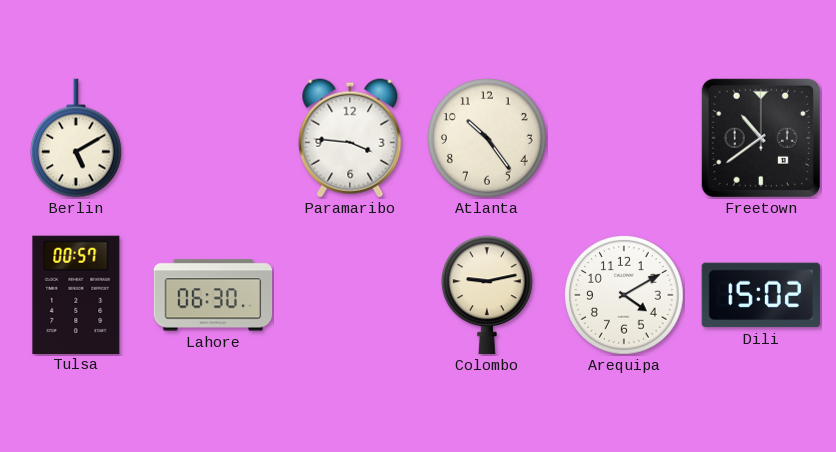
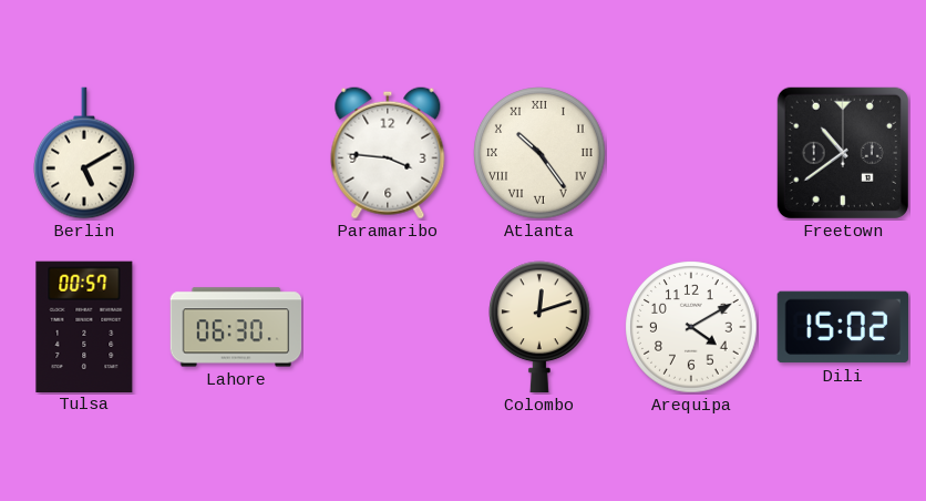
Atlanta numerals: Arabic -> Roman
Colombo: 9:13 -> 12:12
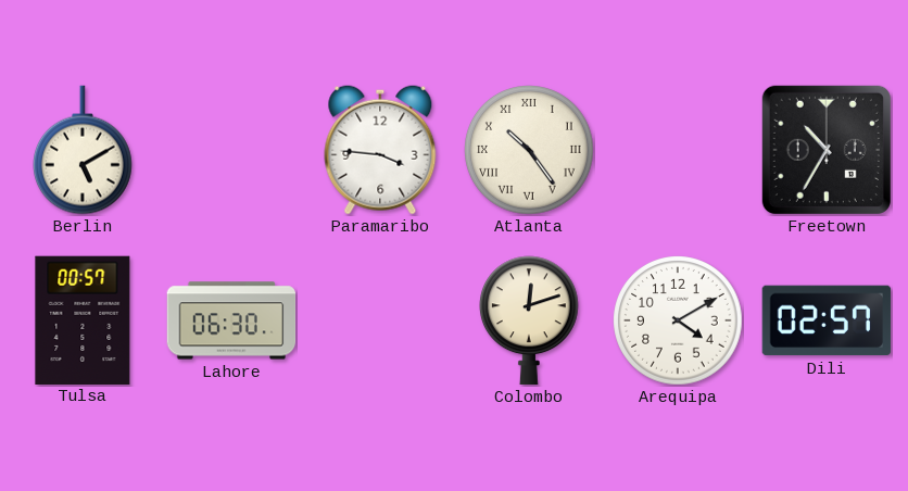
Freetown: 10:39 -> 10:35
Dili: 15:02 -> 02:57
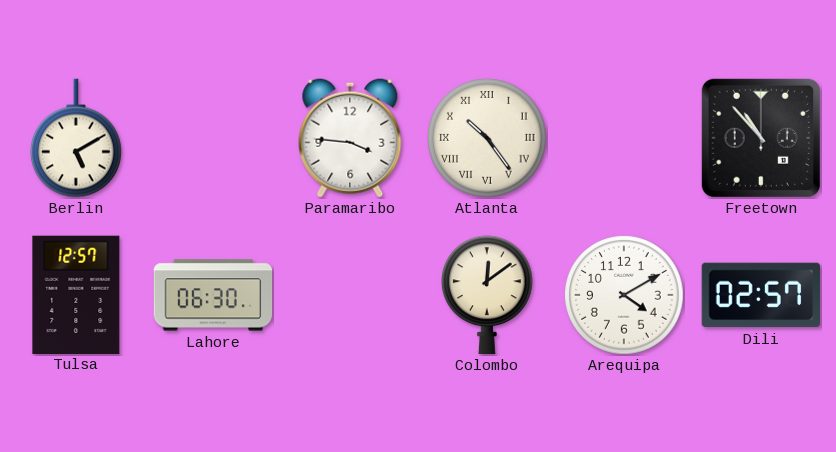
Freetown: 10:35 -> 10:53
Tulsa: 00:57 -> 12:57
Colombo: 12:12 -> 12:09
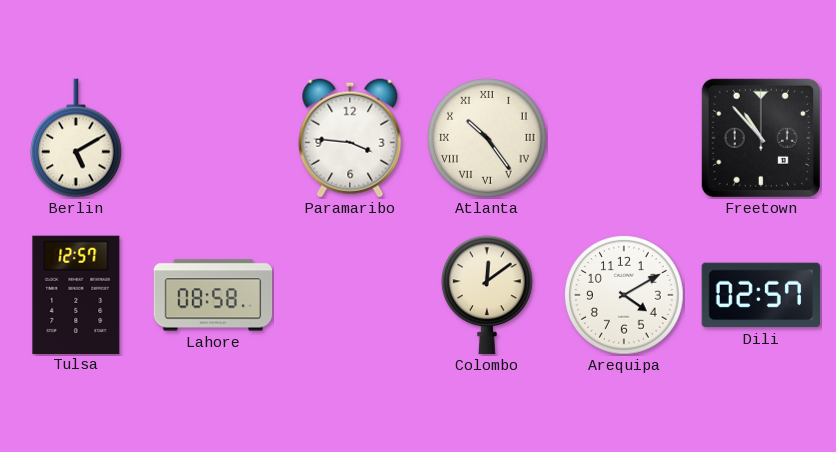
Lahore: 06:30 -> 08:58
